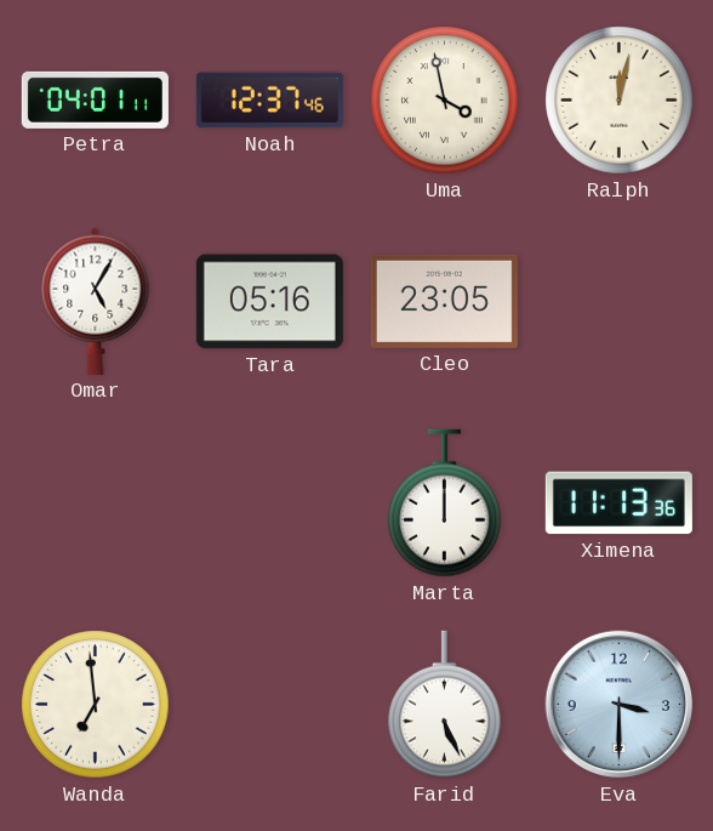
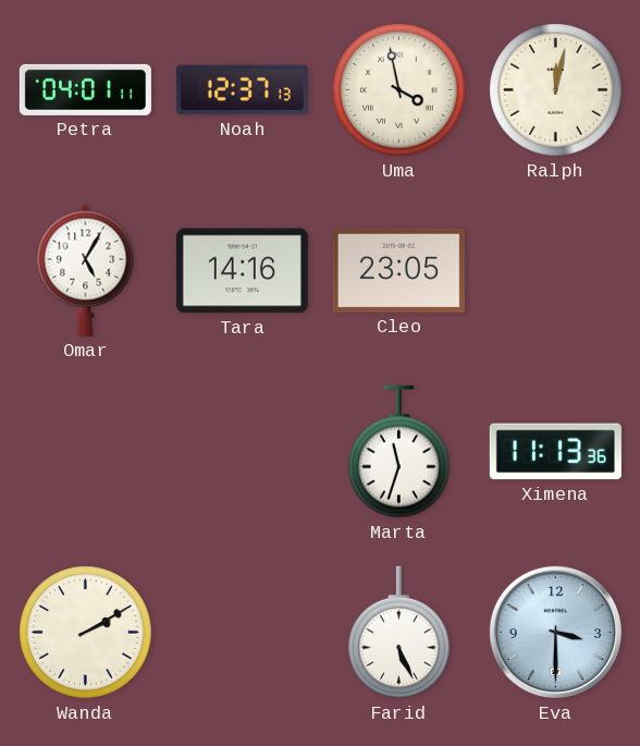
Noah: 12:37:46 -> 12:37:13
Tara: 05:16 -> 14:16
Marta: 12:00 -> 11:33
Wanda: 6:59 -> 2:10
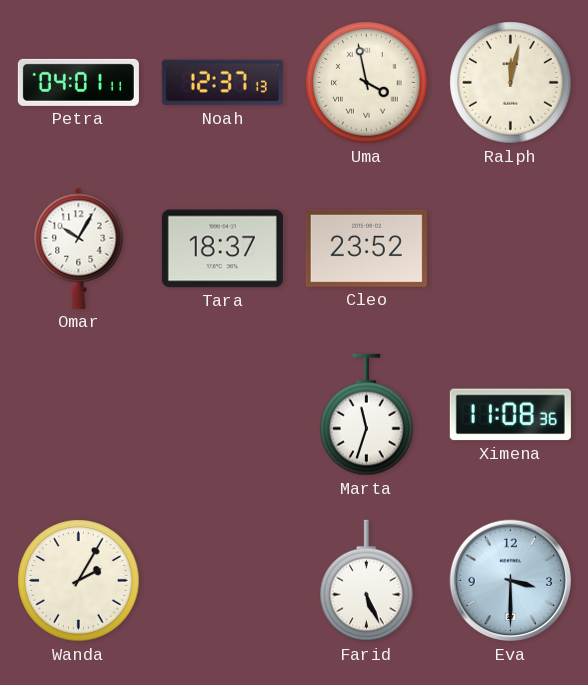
Omar: 5:05 -> 10:05
Tara: 14:16 -> 18:37
Cleo: 23:05 -> 23:52
Ximena: 11:13 -> 11:08
Wanda: 2:10 -> 2:05
